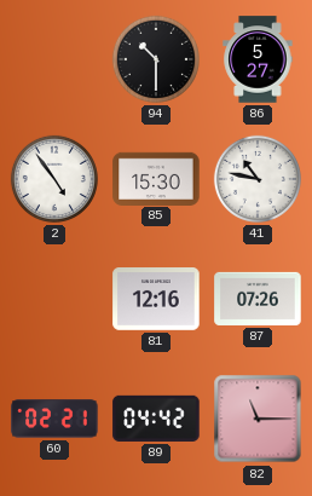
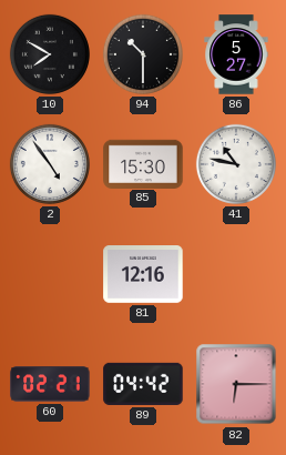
10: none -> 7:50
87: 07:26 -> none
82: 11:15 -> 6:15
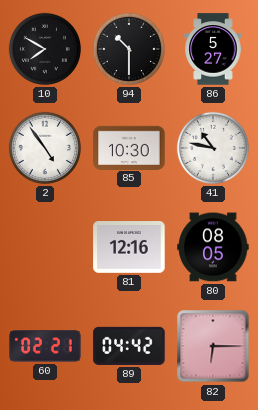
85: 15:30 -> 10:30
80: none -> 08:05
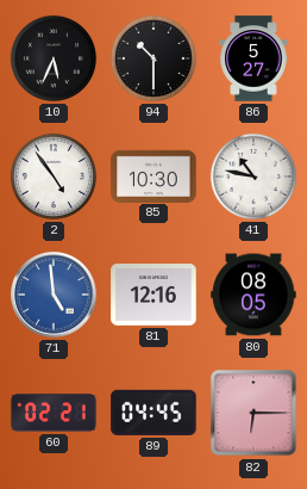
10: 7:50 -> 5:34
71: none -> 4:59
89: 04:42 -> 04:45
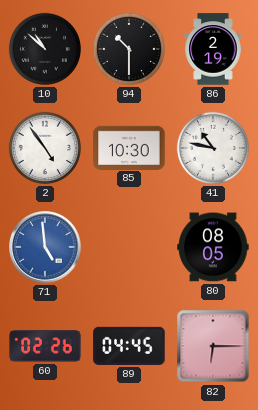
10: 5:34 -> 10:52
86: 5:27 -> 2:19
81: 12:16 -> none
60: 02:21 -> 02:26
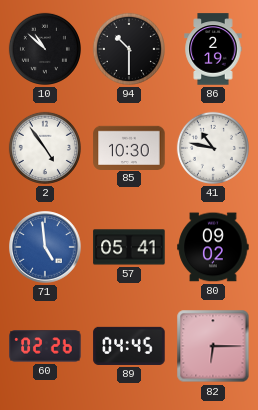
57: none -> 05:41
80: 08:05 -> 09:02
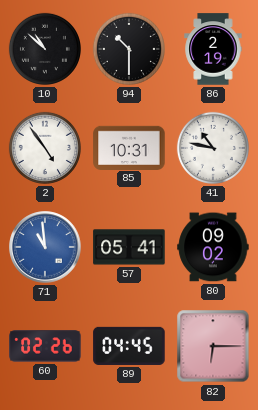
85: 10:30 -> 10:31
71: 4:59 -> 10:59
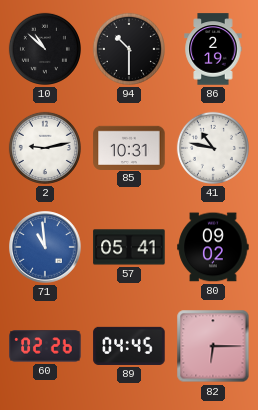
2: 4:54 -> 9:13
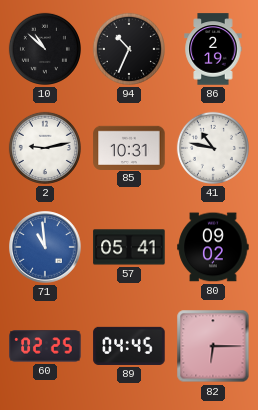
94: 10:30 -> 10:34
60: 02:26 -> 02:25
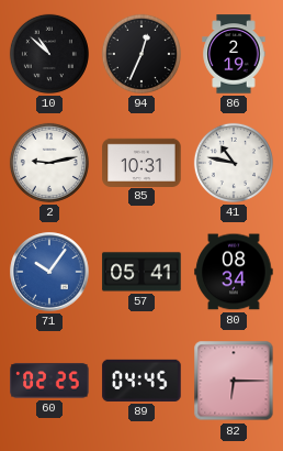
94: 10:34 -> 12:34
71: 10:59 -> 10:06
80: 09:02 -> 08:34
